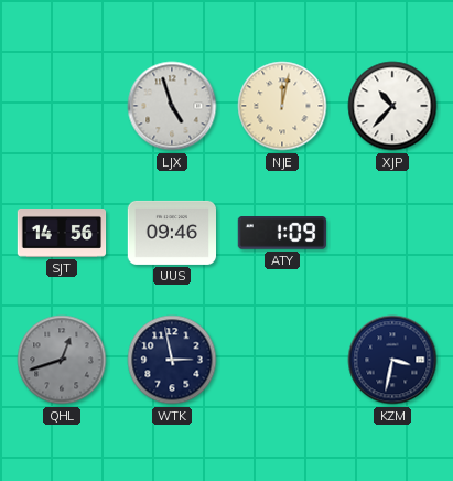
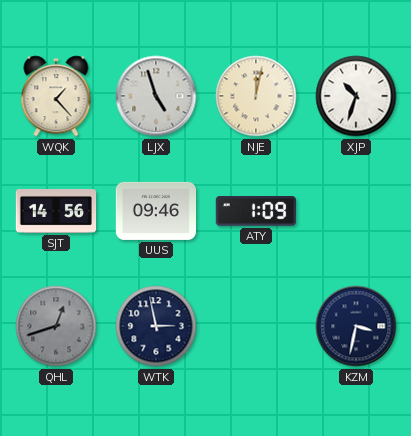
WQK: none -> 1:23
XJP: 10:37 -> 10:33
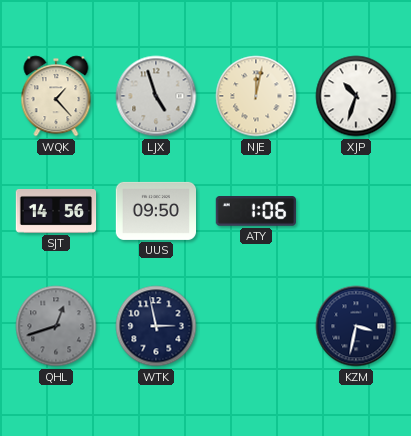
UUS: 09:46 -> 09:50
ATY: 1:09 -> 1:06
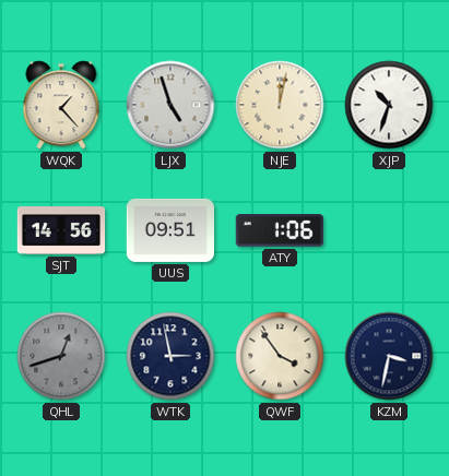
UUS: 09:50 -> 09:51
QWF: none -> 3:54
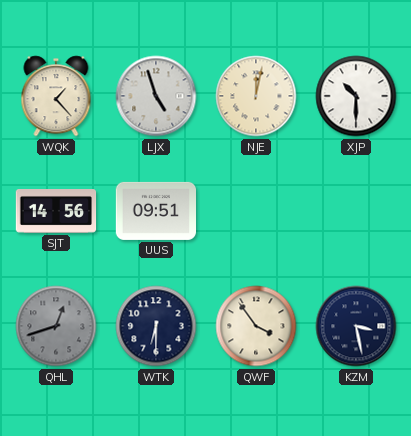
XJP: 10:33 -> 10:30
ATY: 1:06 -> none
WTK: 2:58 -> 6:30
KZM: 3:32 -> 3:28
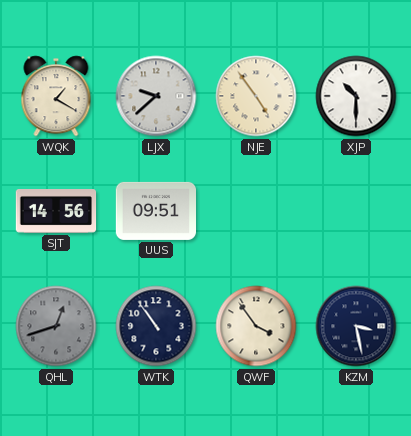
WQK: 1:23 -> 1:20
LJX: 4:57 -> 9:38
NJE: 12:02 -> 4:54
WTK: 6:30 -> 10:54
